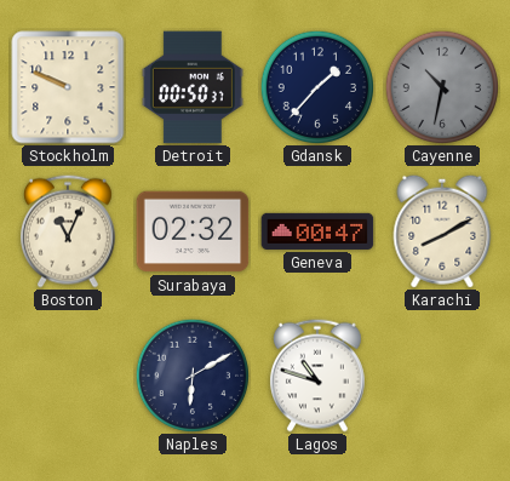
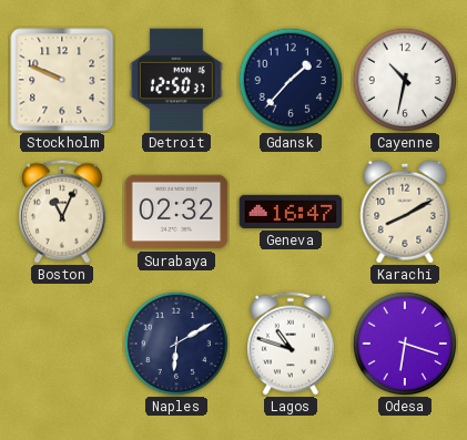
Detroit: 00:50 -> 12:50
Cayenne dial: grey -> white
Geneva: 00:47 -> 16:47
Odesa: none -> 6:18
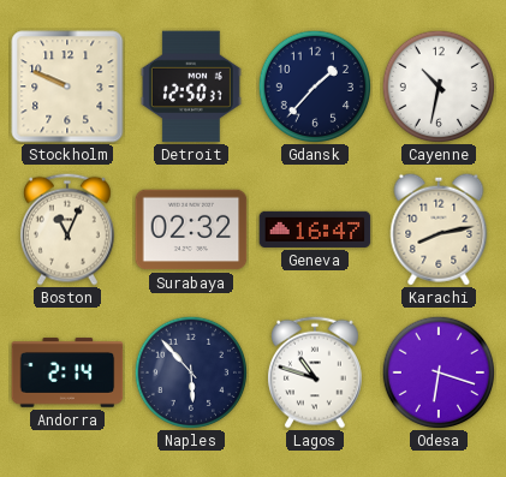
Karachi: 8:10 -> 8:13
Andorra: none -> 2:14
Naples: 6:10 -> 5:53
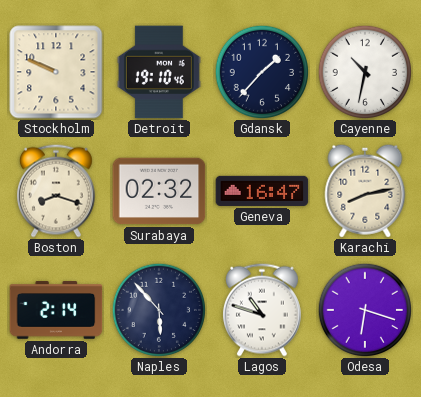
Detroit: 12:50 -> 19:10
Boston: 11:04 -> 8:18
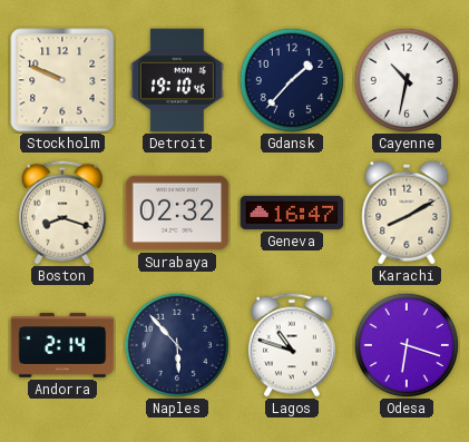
Karachi: 8:13 -> 8:10
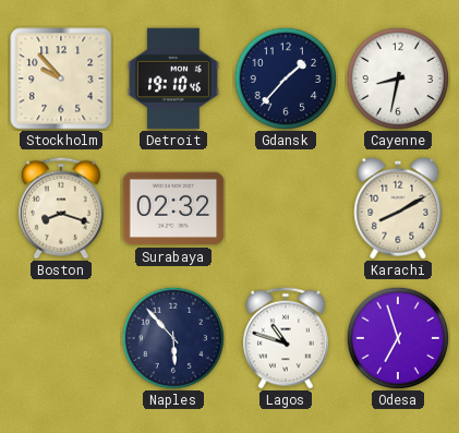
Stockholm: 9:49 -> 9:53
Cayenne: 10:32 -> 8:32
Geneva: 16:47 -> none
Andorra: 2:14 -> none
Odesa: 6:18 -> 6:57
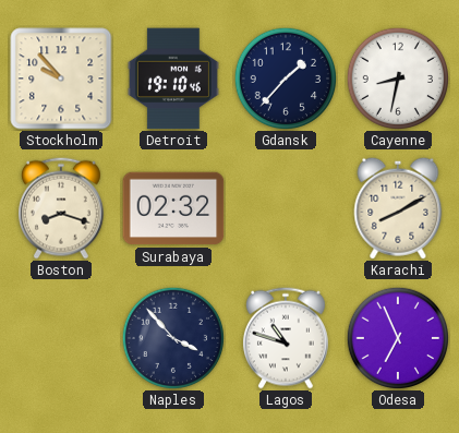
Naples: 5:53 -> 3:53
Odesa: 6:57 -> 6:56
